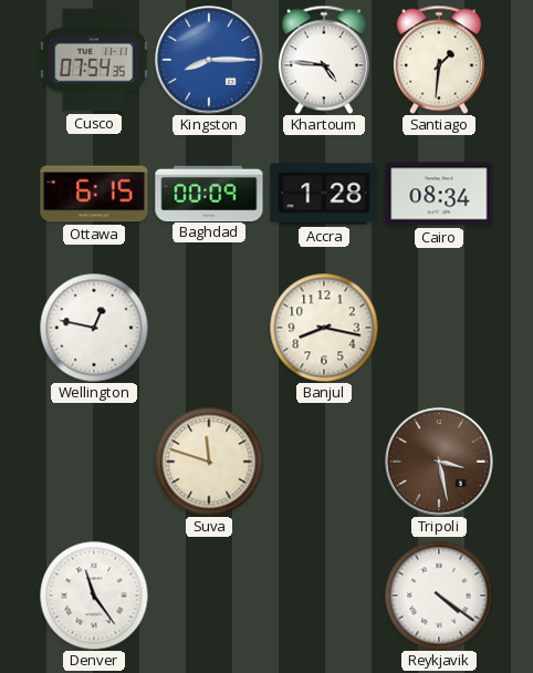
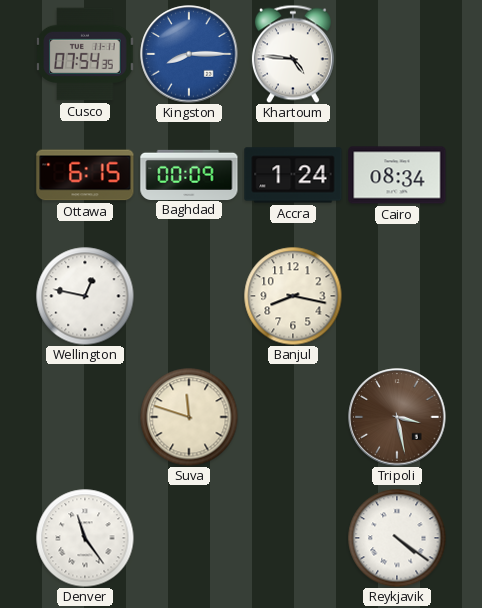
Santiago: 1:31 -> none
Accra: 1:28 -> 1:24
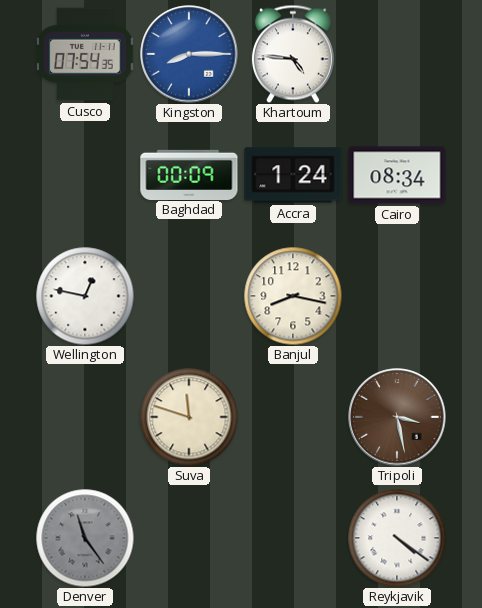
Ottawa: 6:15 -> none
Denver dial: white -> grey
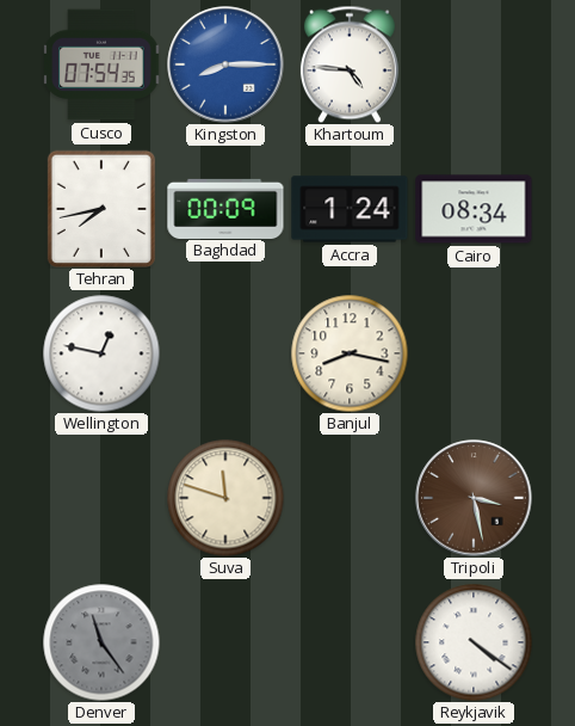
Tehran: none -> 7:43
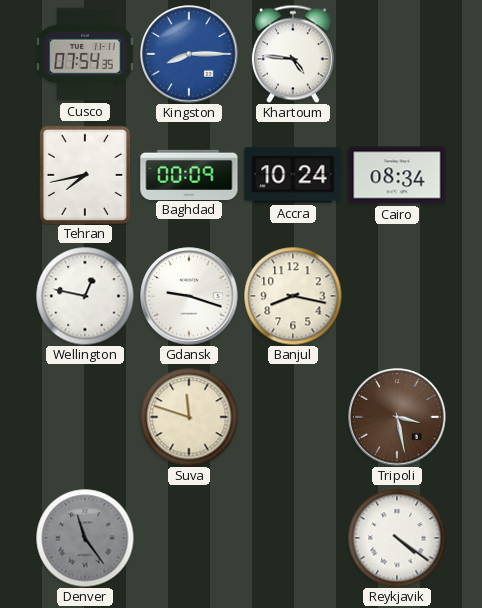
Accra: 1:24 -> 10:24
Gdansk: none -> 9:18
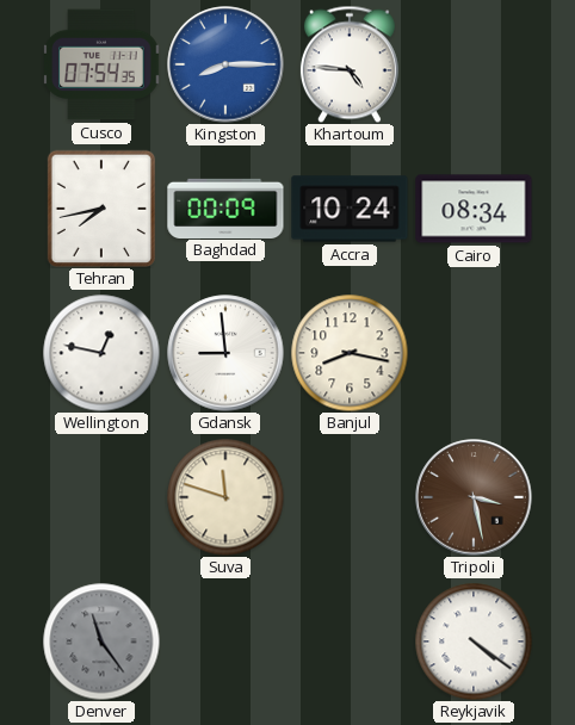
Gdansk: 9:18 -> 8:59
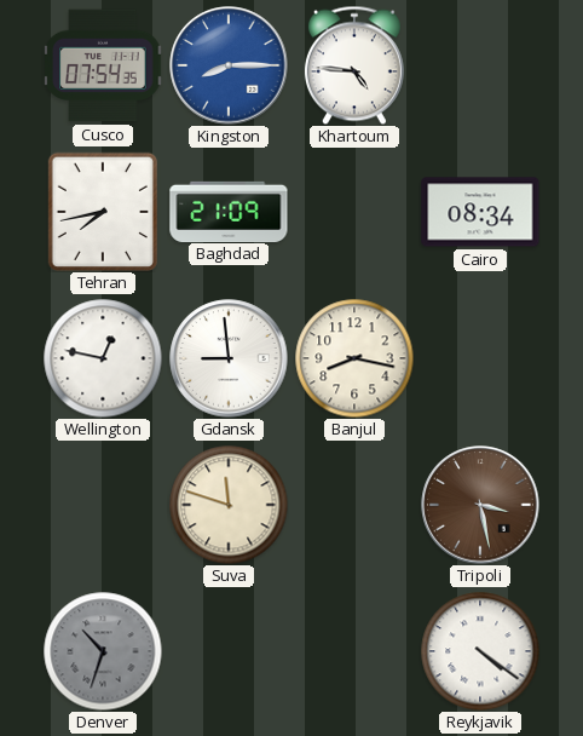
Baghdad: 00:09 -> 21:09
Accra: 10:24 -> none
Denver: 11:24 -> 10:33
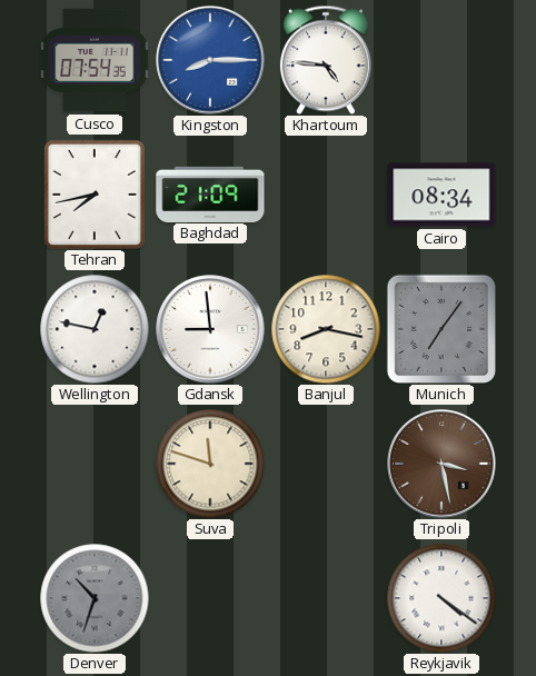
Munich: none -> 7:06
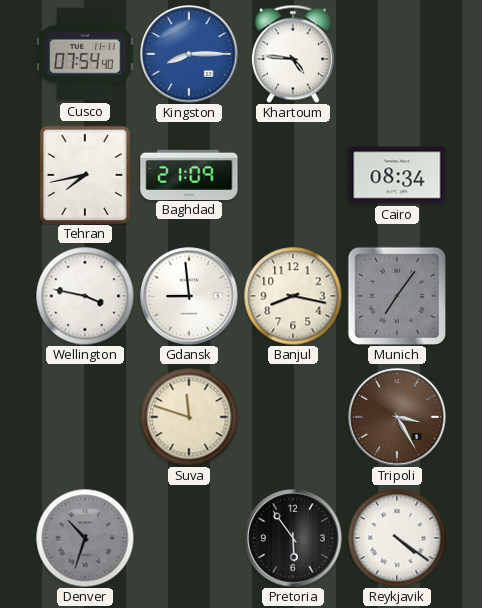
Cusco: 07:54:35 -> 07:54:40
Wellington: 12:47 -> 3:47
Tripoli: 3:28 -> 3:25
Pretoria: none -> 5:54
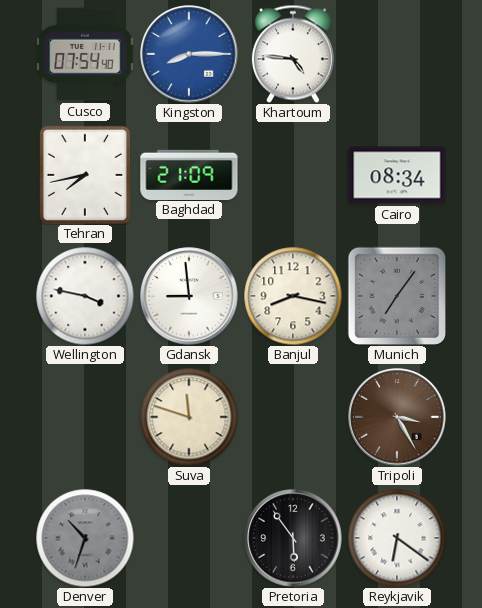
Reykjavik: 4:21 -> 6:21
